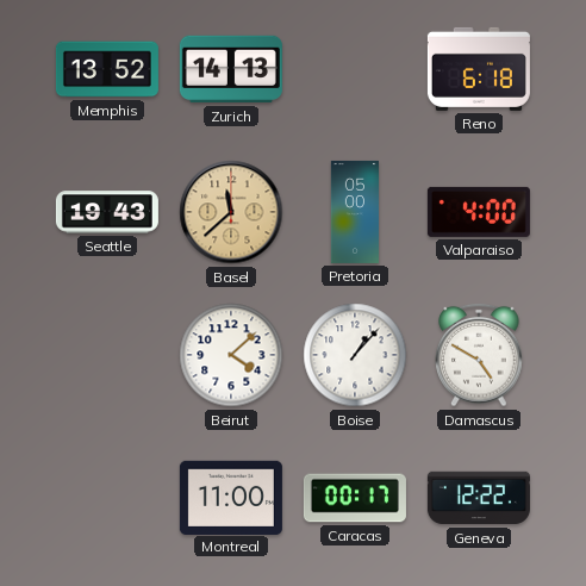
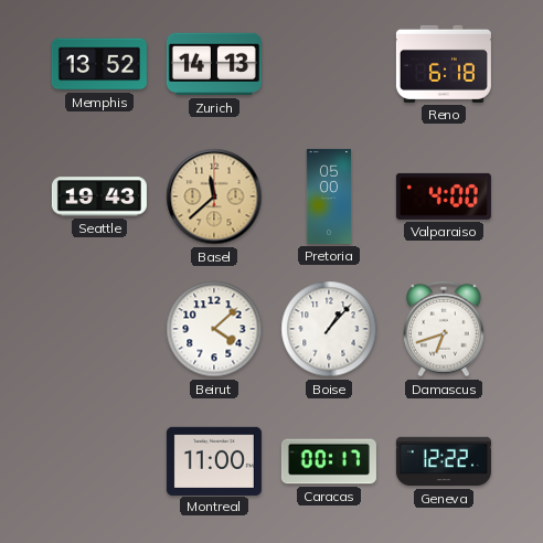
Damascus: 4:50 -> 6:42
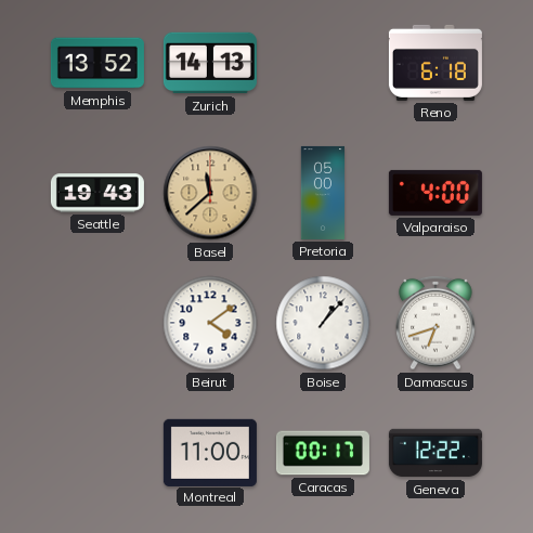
Beirut: 4:08 -> 4:09
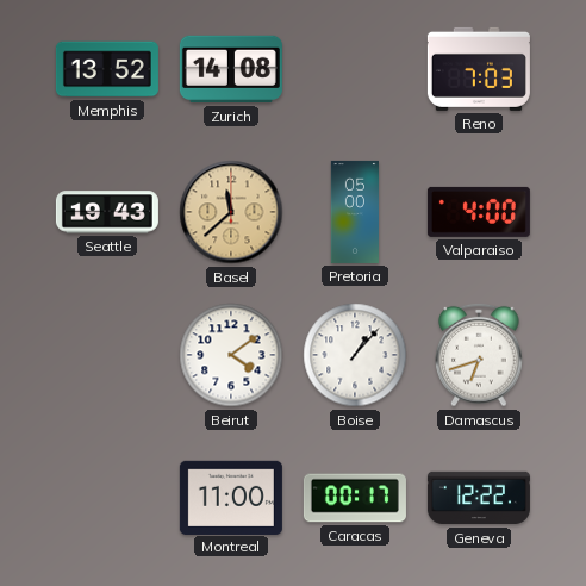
Zurich: 14:13 -> 14:08
Reno: 6:18 -> 7:03
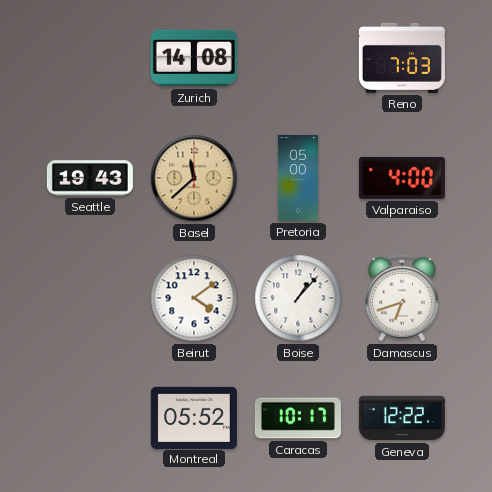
Memphis: 13:52 -> none
Montreal: 11:00 -> 05:52
Caracas: 00:17 -> 10:17
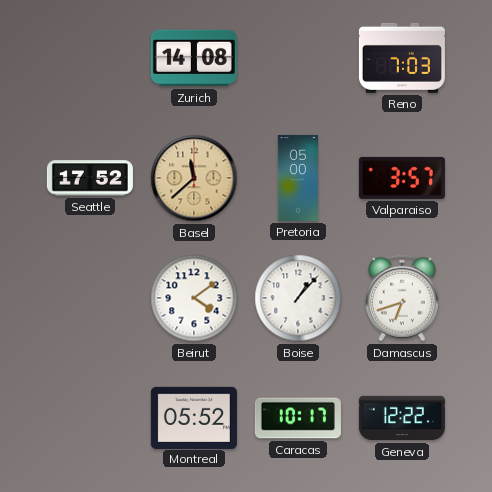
Seattle: 19:43 -> 17:52
Valparaiso: 4:00 -> 3:57
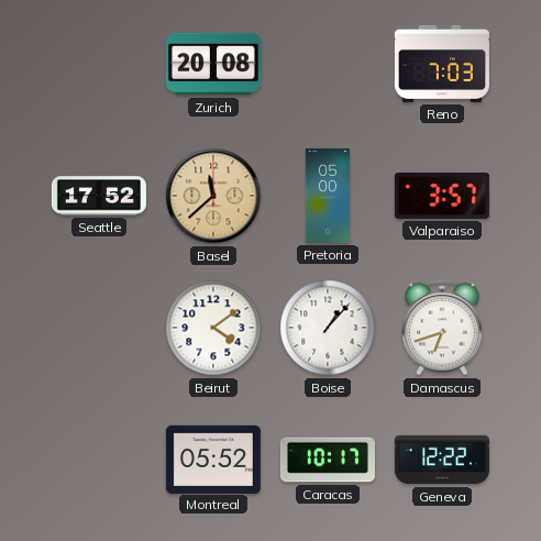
Zurich: 14:08 -> 20:08
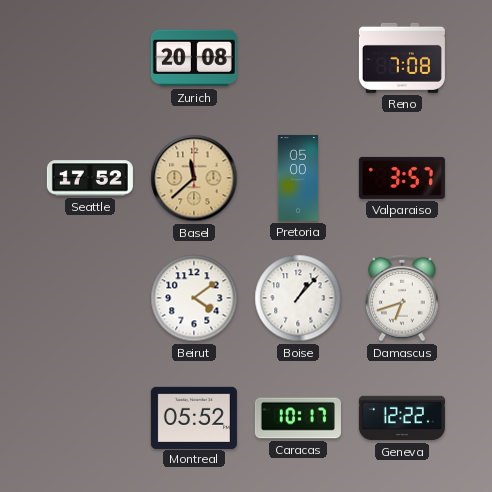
Reno: 7:03 -> 7:08
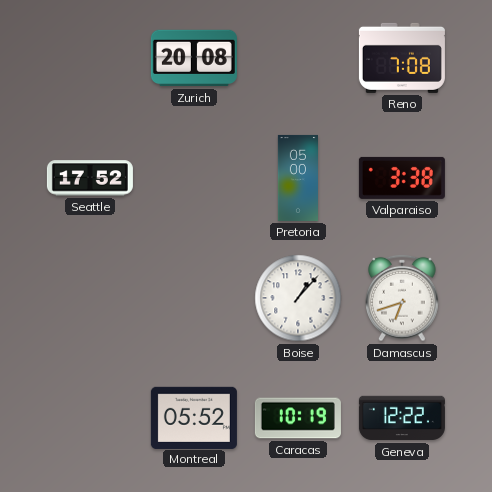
Basel: 11:38 -> none
Valparaiso: 3:57 -> 3:38
Beirut: 4:09 -> none
Caracas: 10:17 -> 10:19
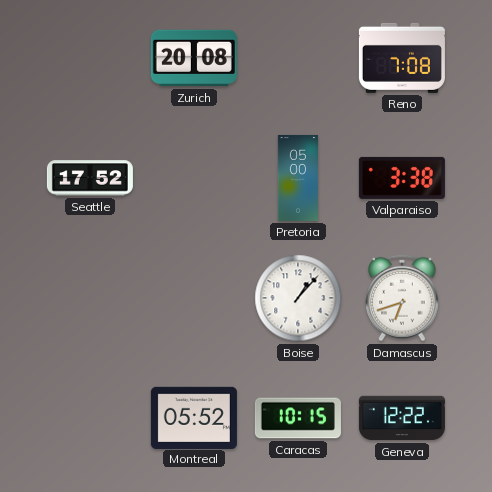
Caracas: 10:19 -> 10:15
